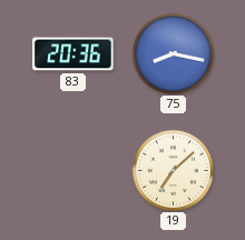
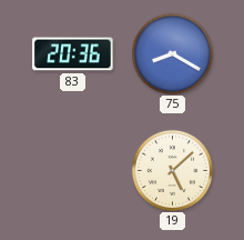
75: 8:17 -> 8:20
19: 7:08 -> 5:08
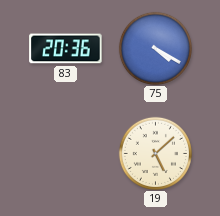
75: 8:20 -> 4:20
